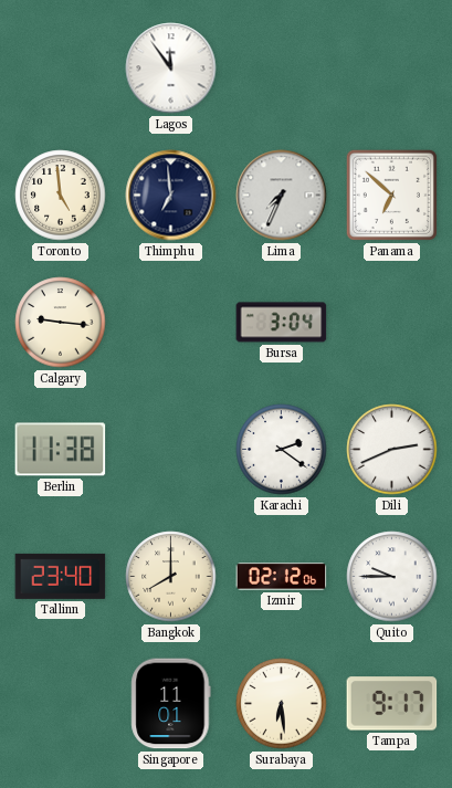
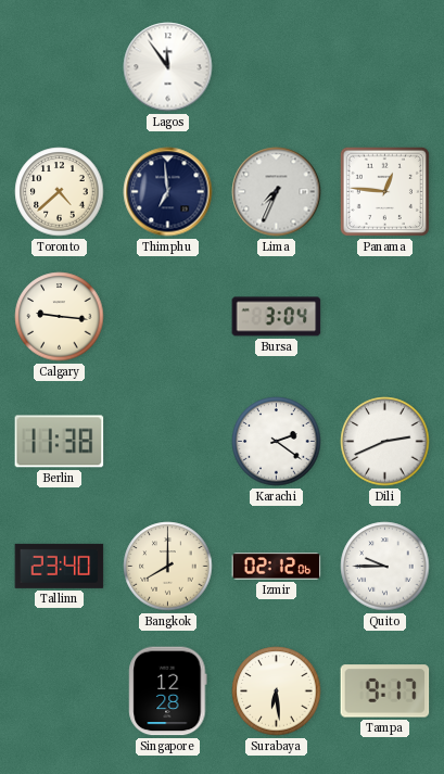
Toronto: 4:59 -> 4:38
Panama: 6:52 -> 12:46
Singapore: 11:01 -> 12:28
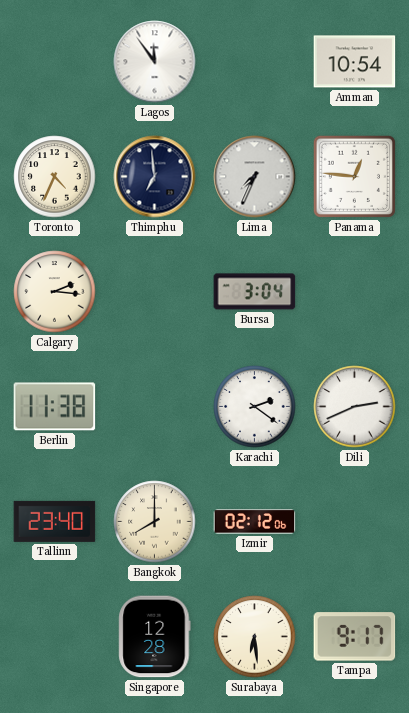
Amman: none -> 10:54
Toronto: 4:38 -> 4:34
Calgary: 9:16 -> 2:16
Quito: 9:45 -> none
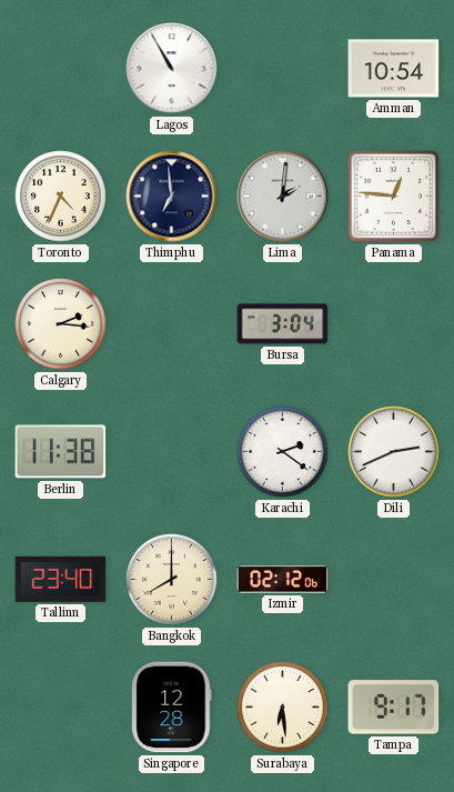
Lagos: 11:54 -> 10:55
Lima: 7:34 -> 2:01
